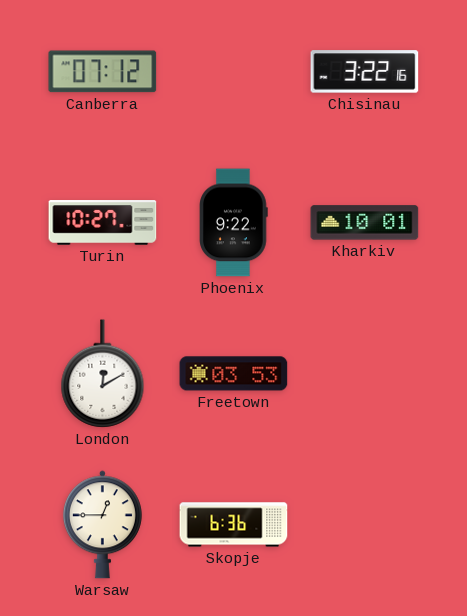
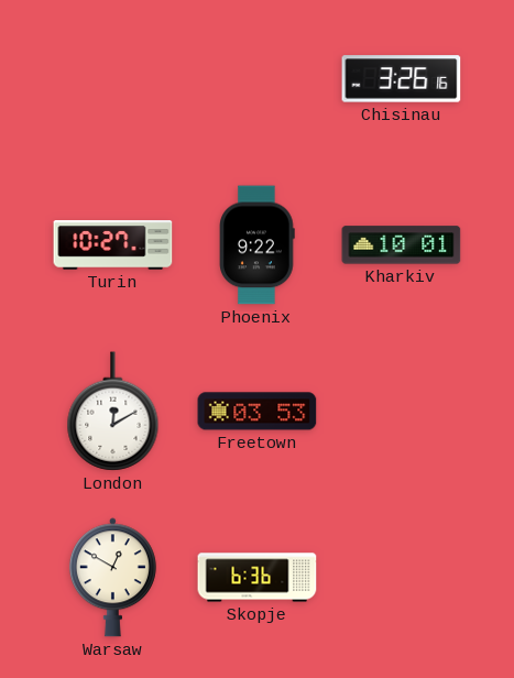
Canberra: 07:12 -> none
Chisinau: 3:22 -> 3:26
Warsaw: 12:45 -> 12:50
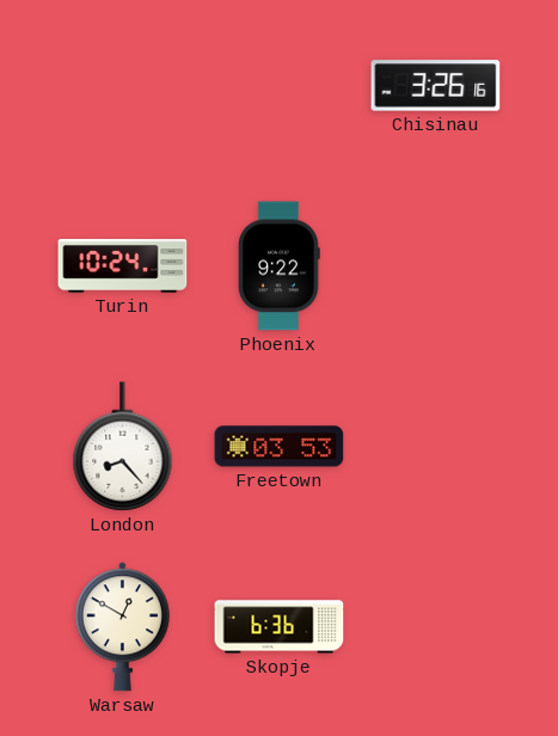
Turin: 10:27 -> 10:24
Kharkiv: 10:01 -> none
London: 12:10 -> 8:23
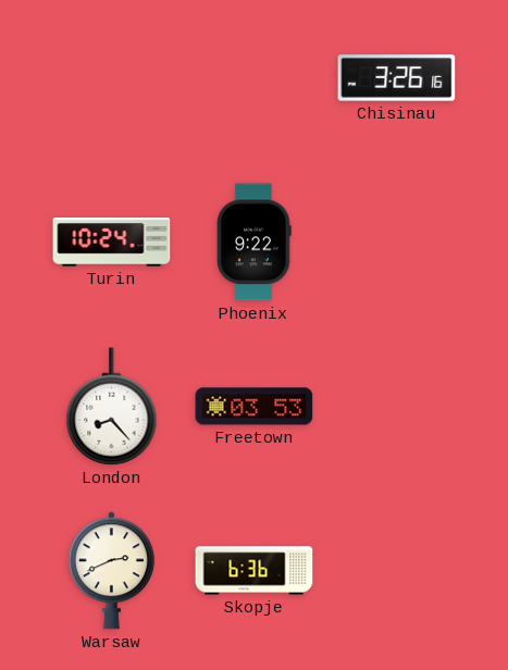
Warsaw: 12:50 -> 2:41
